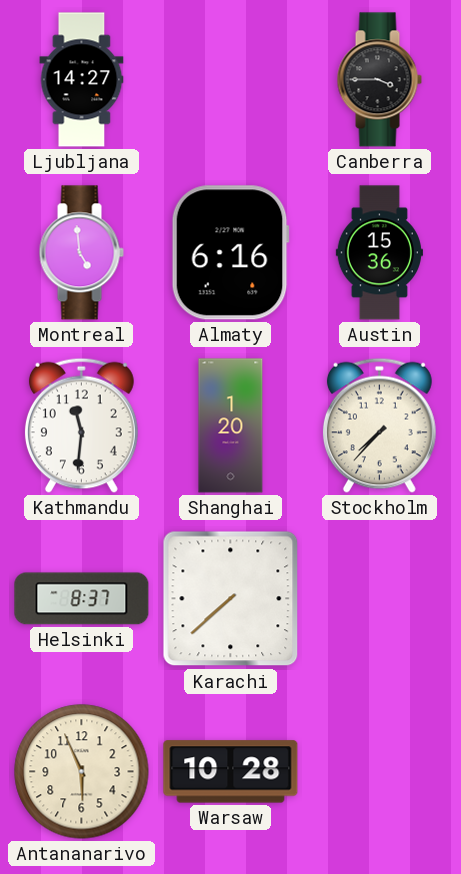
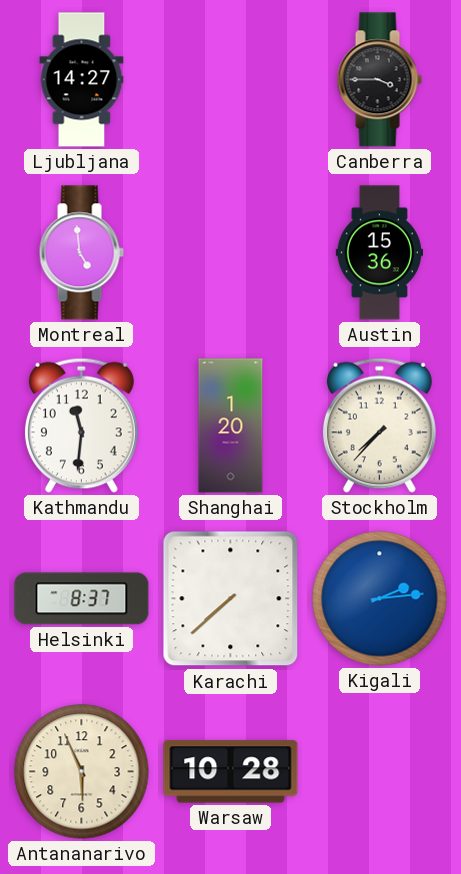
Almaty: 6:16 -> none
Kigali: none -> 2:14
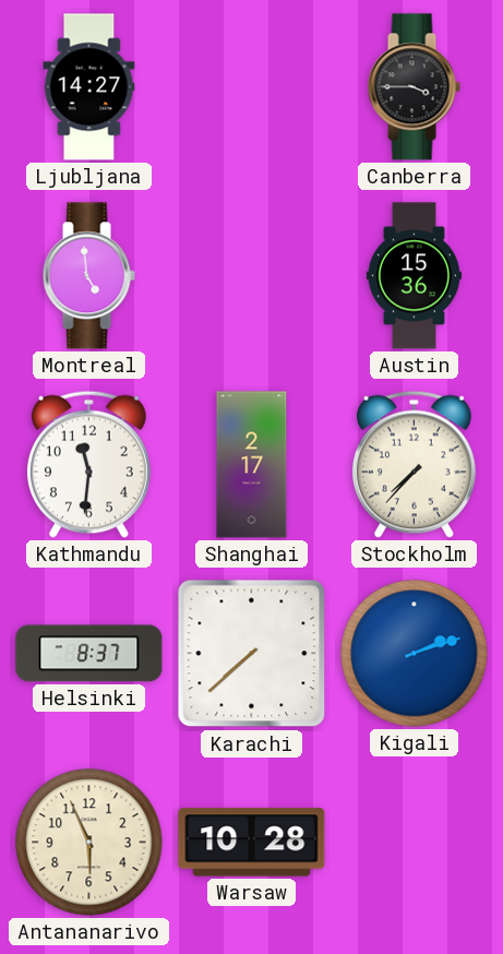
Shanghai: 1:20 -> 2:17
Kigali: 2:14 -> 2:12
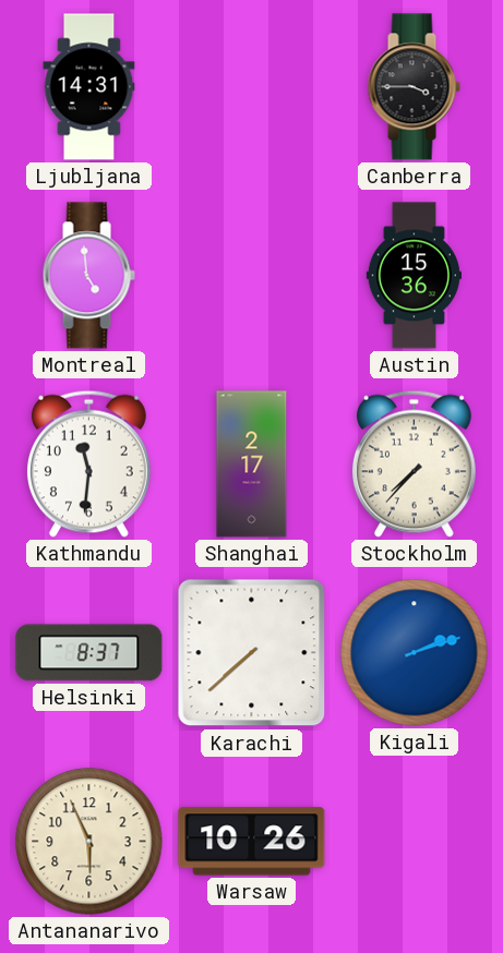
Ljubljana: 14:27 -> 14:31
Warsaw: 10:28 -> 10:26
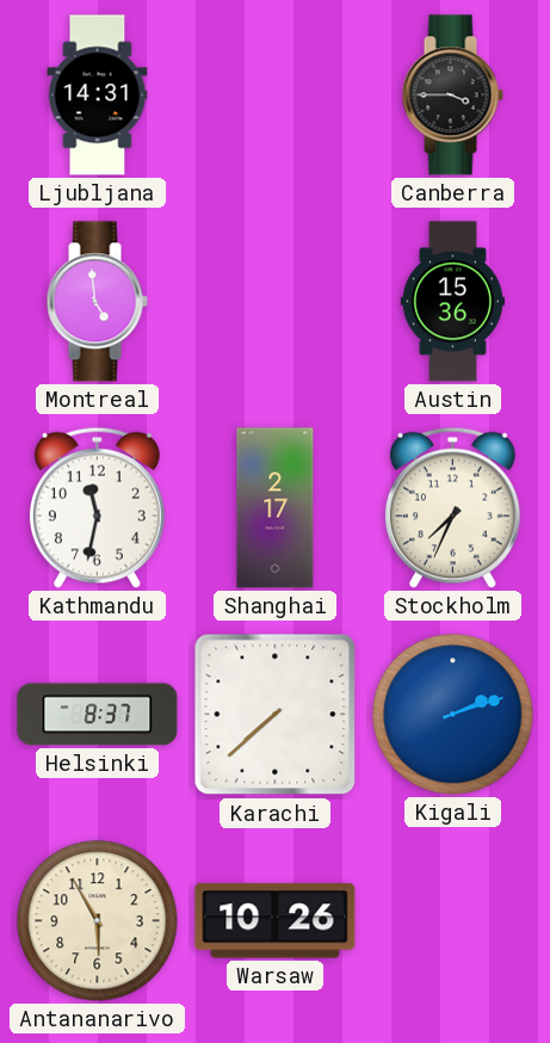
Kathmandu: 11:31 -> 11:32
Stockholm: 7:37 -> 7:34
Antananarivo: 5:56 -> 5:55
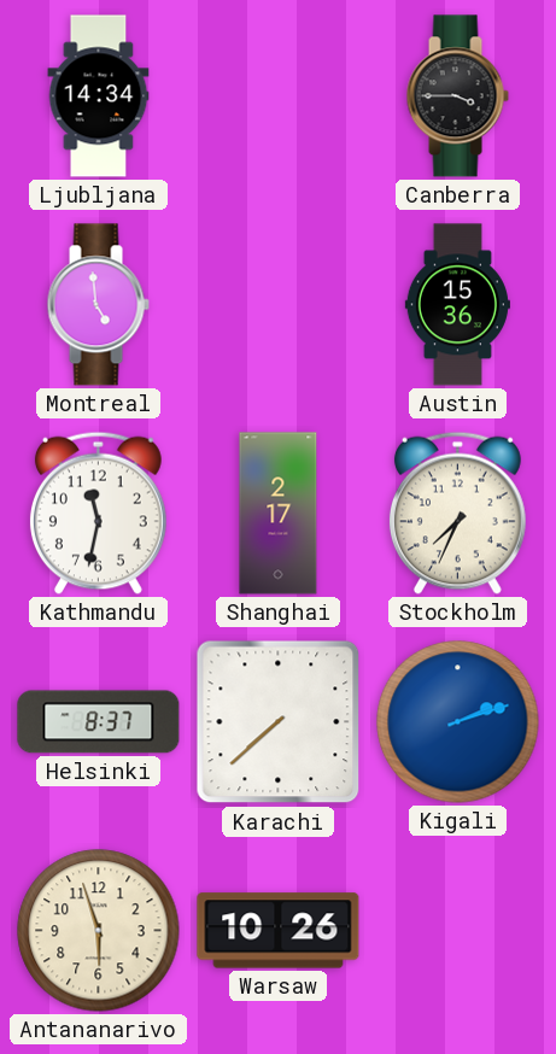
Ljubljana: 14:31 -> 14:34
Antananarivo: 5:55 -> 5:57
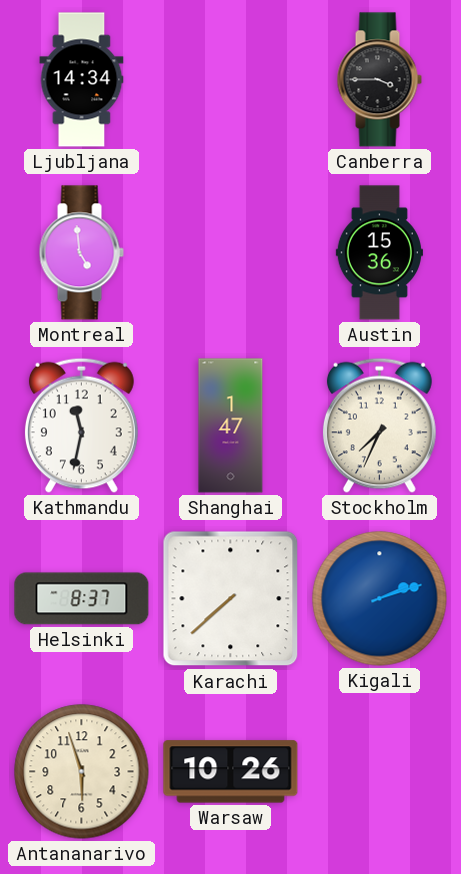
Shanghai: 2:17 -> 1:47
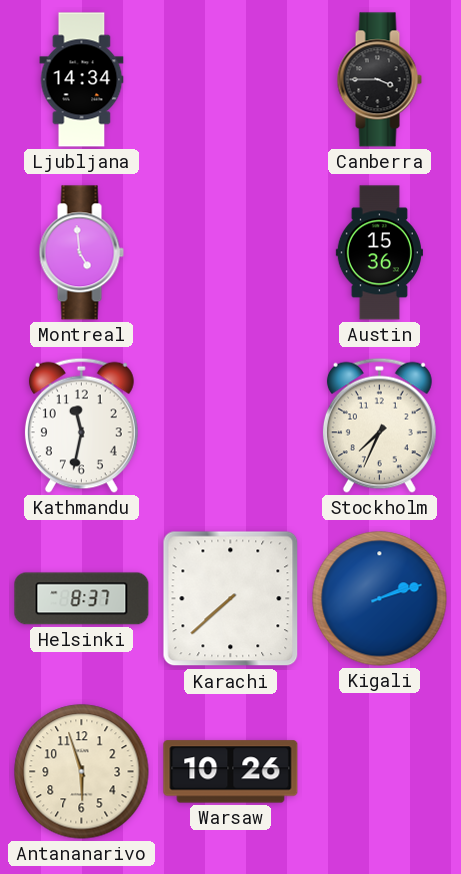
Shanghai: 1:47 -> none
